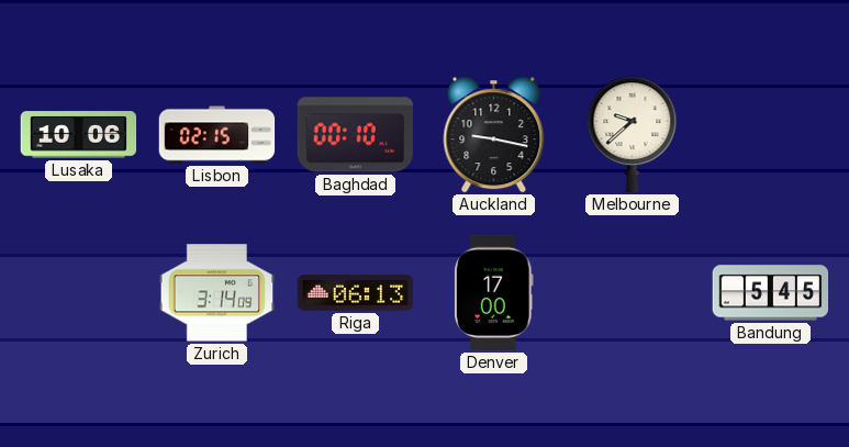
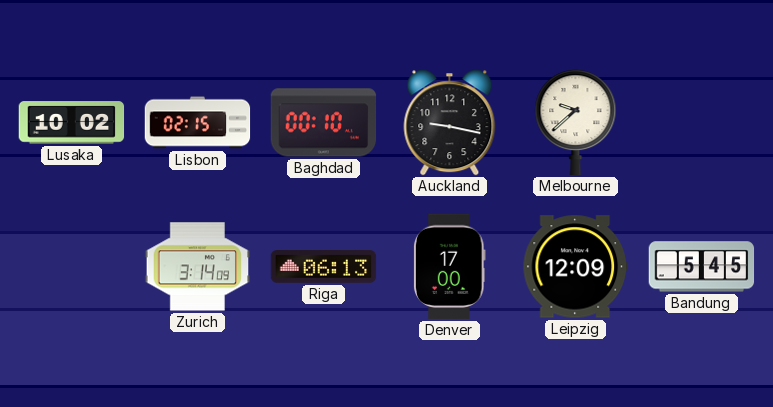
Lusaka: 10:06 -> 10:02
Leipzig: none -> 12:09
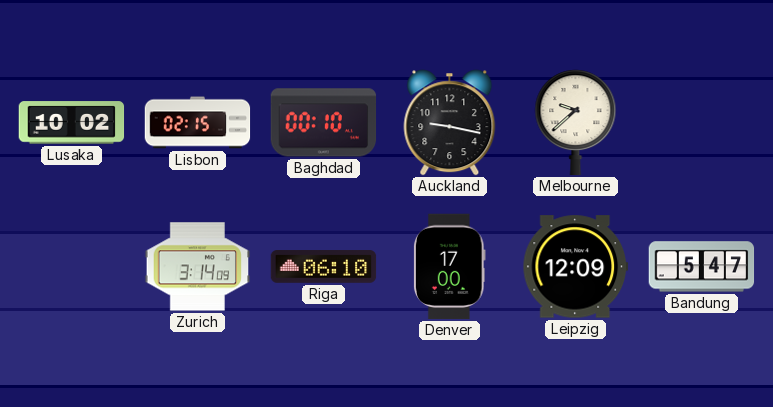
Riga: 06:13 -> 06:10
Bandung: 5:45 -> 5:47
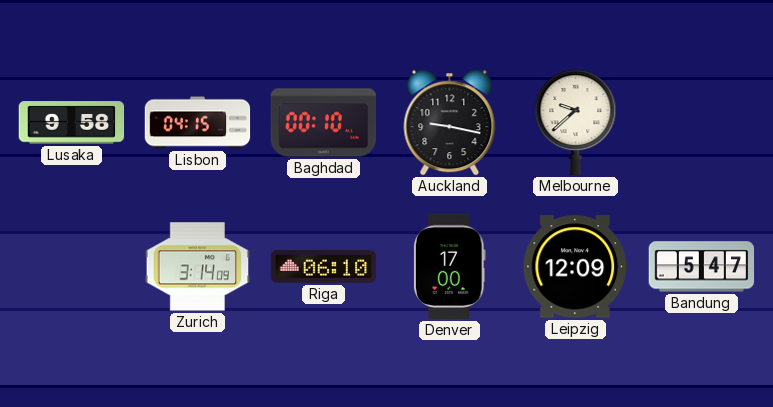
Lusaka: 10:02 -> 9:58
Lisbon: 02:15 -> 04:15
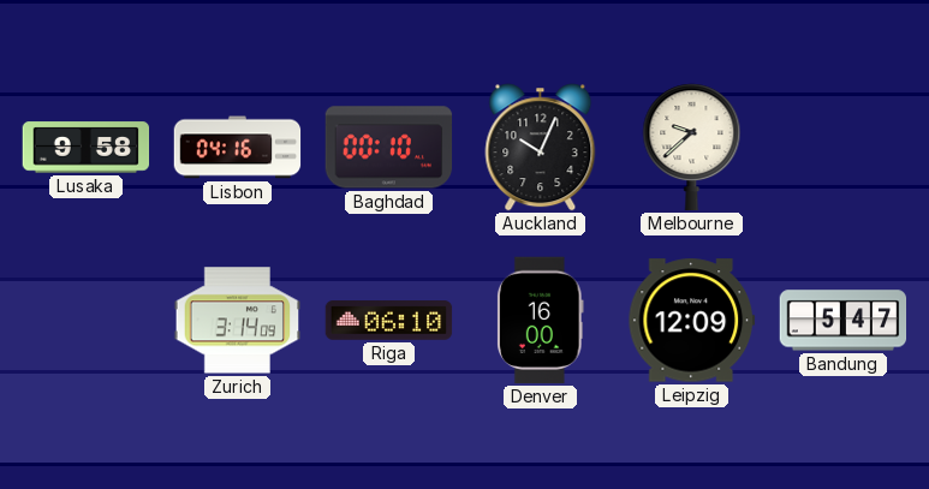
Lisbon: 04:15 -> 04:16
Auckland: 9:17 -> 10:04
Denver: 17:00 -> 16:00
